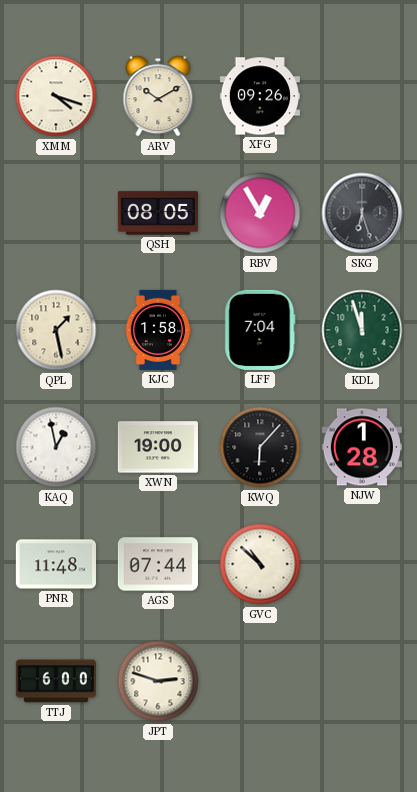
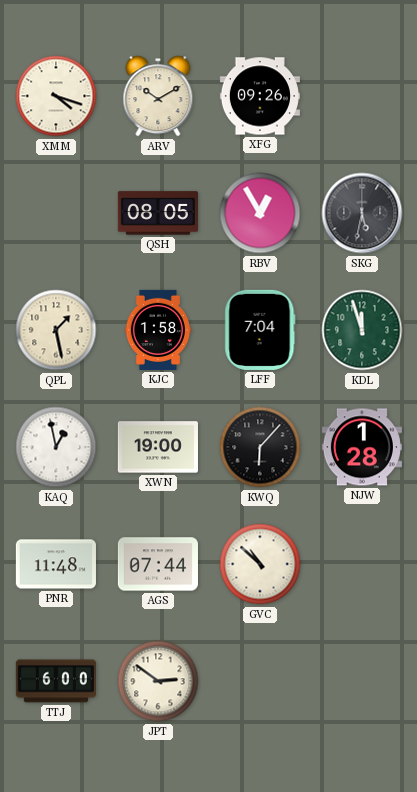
SKG: 6:27 -> 5:32
JPT: 2:48 -> 2:51
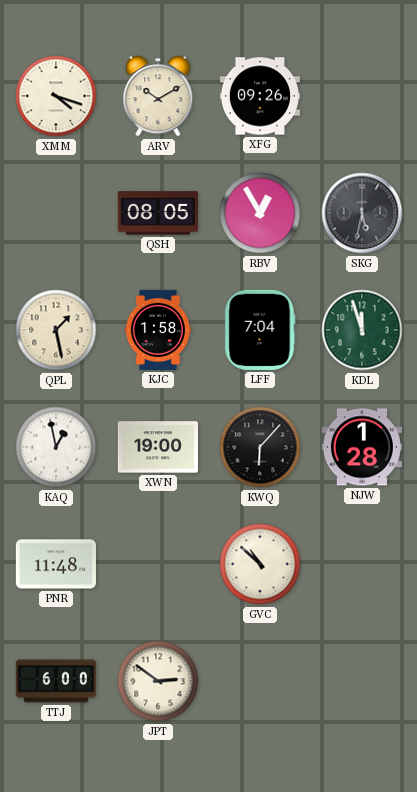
AGS: 07:44 -> none
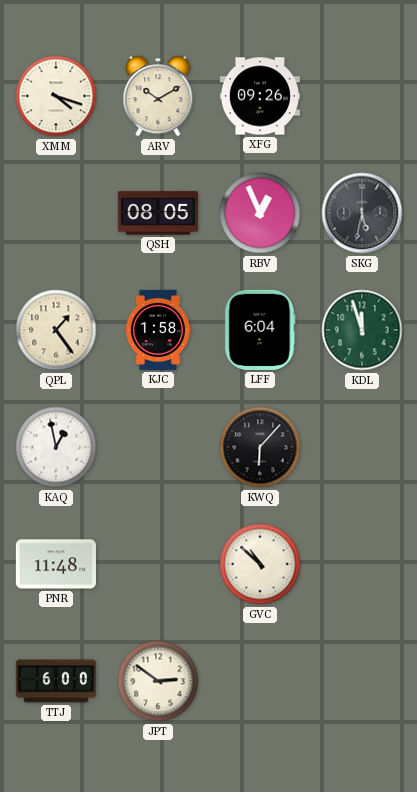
RBV: 12:55 -> 12:56
QPL: 1:28 -> 1:24
LFF: 7:04 -> 6:04
XWN: 19:00 -> none
NJW: 1:28 -> none
